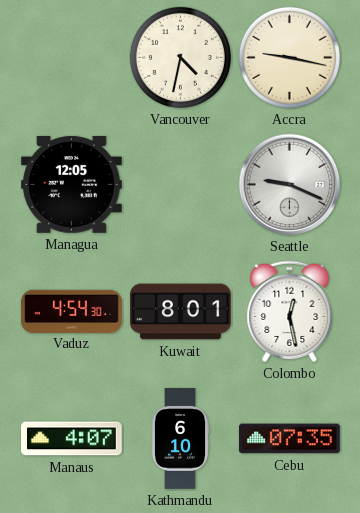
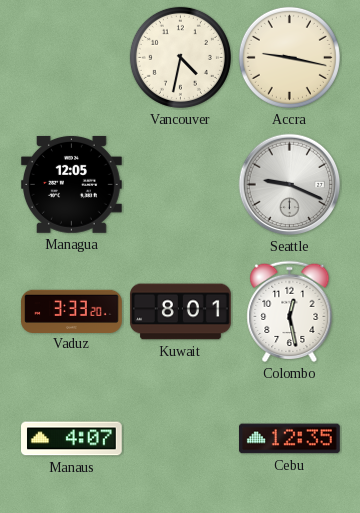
Vaduz: 4:54 -> 3:33
Kathmandu: 6:10 -> none
Cebu: 07:35 -> 12:35
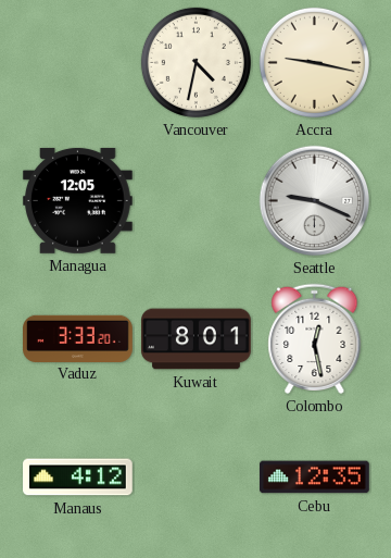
Manaus: 4:07 -> 4:12
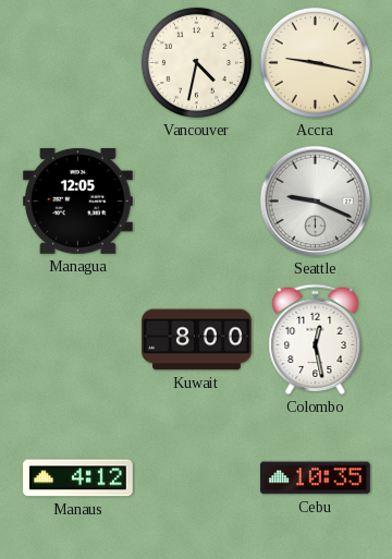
Vaduz: 3:33 -> none
Kuwait: 8:01 -> 8:00
Cebu: 12:35 -> 10:35
